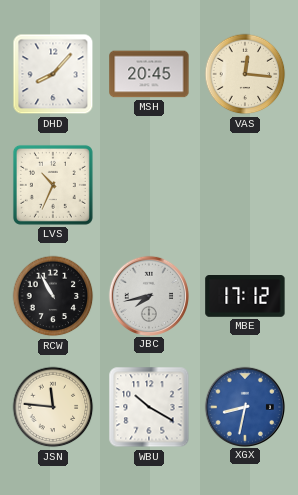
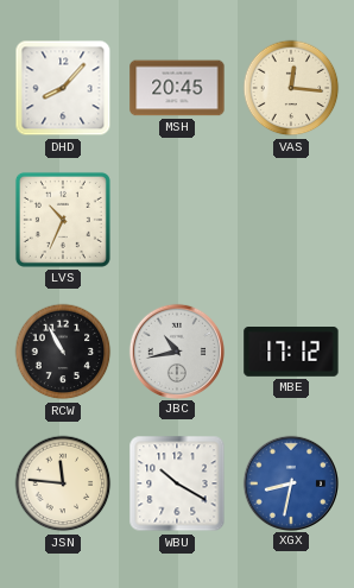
JBC: 7:43 -> 10:43
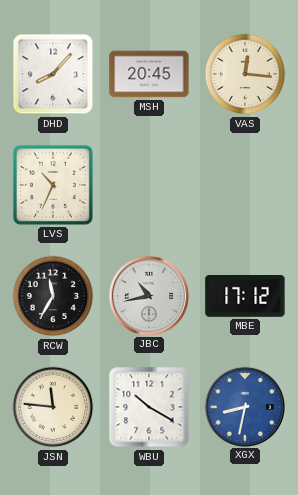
RCW: 10:55 -> 11:35
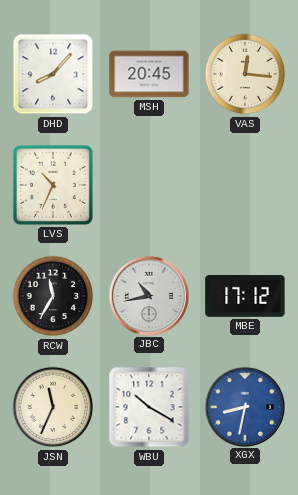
JSN: 11:46 -> 11:34
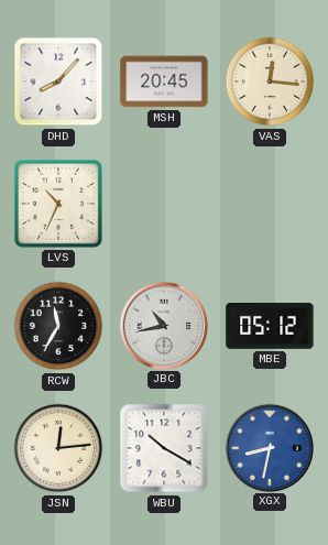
MBE: 17:12 -> 05:12
JSN: 11:34 -> 12:14
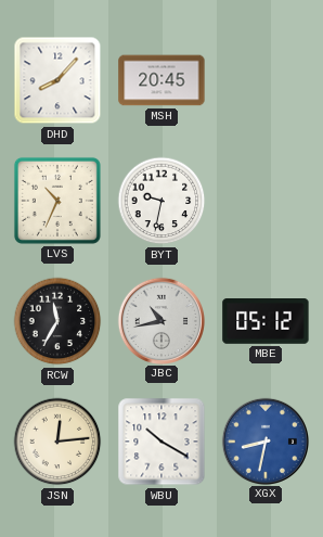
VAS: 12:16 -> none
BYT: none -> 9:32
